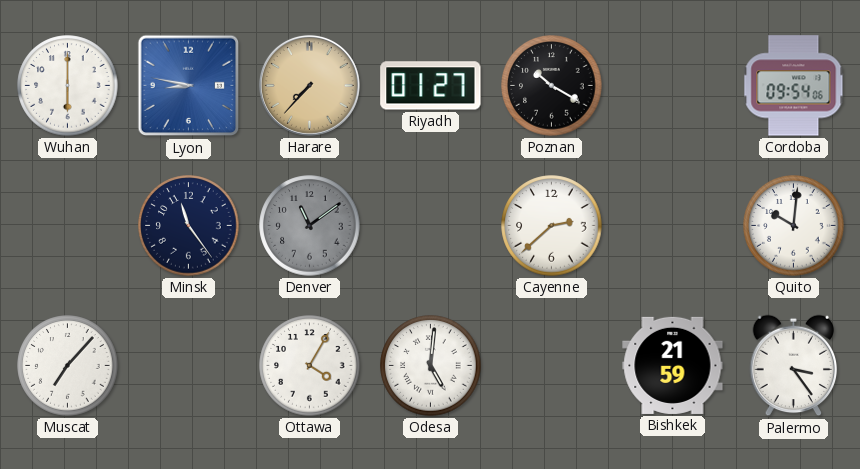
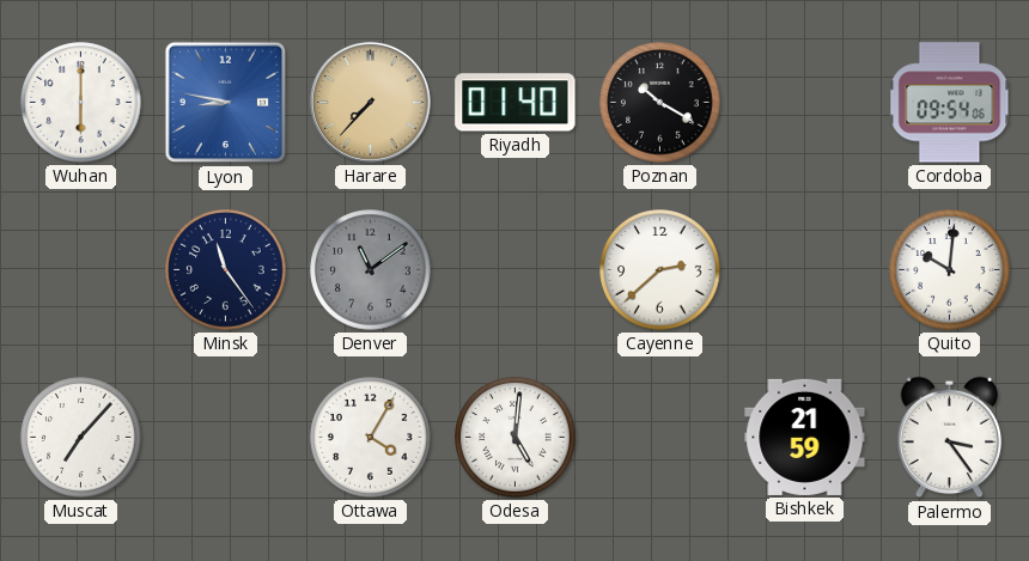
Riyadh: 01:27 -> 01:40
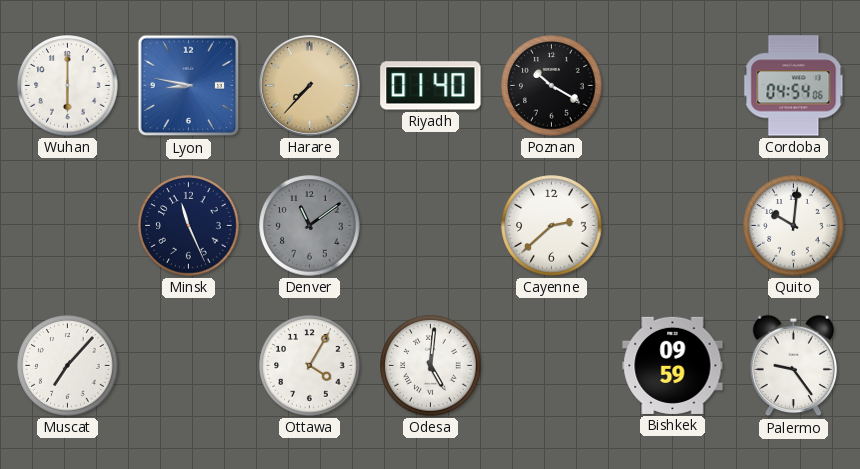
Cordoba: 09:54 -> 04:54
Minsk: 11:24 -> 11:26
Bishkek: 21:59 -> 09:59
Palermo: 3:24 -> 9:24
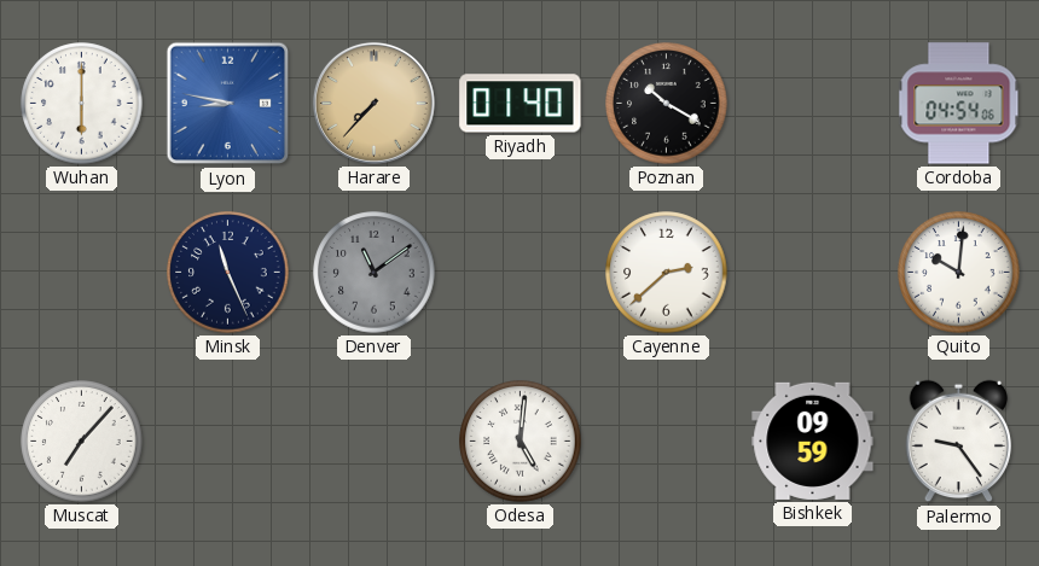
Ottawa: 4:05 -> none
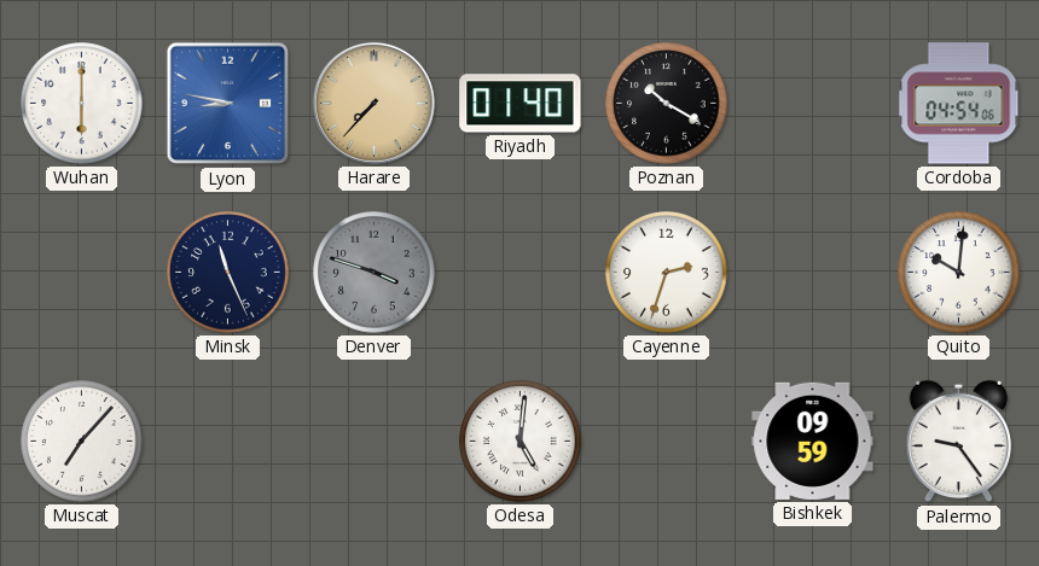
Denver: 11:09 -> 3:48
Cayenne: 2:38 -> 2:33
